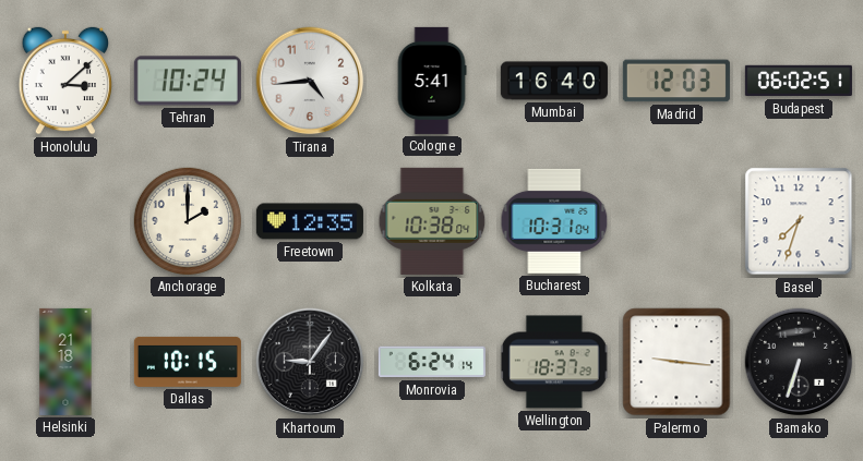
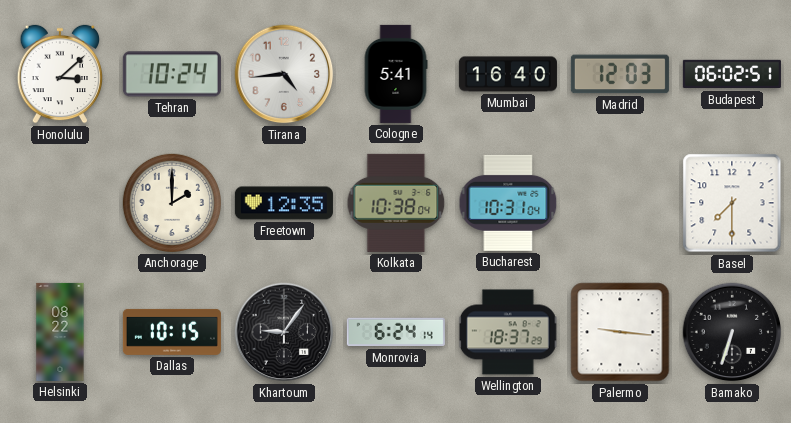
Basel: 7:33 -> 7:30
Helsinki: 21:18 -> 08:22
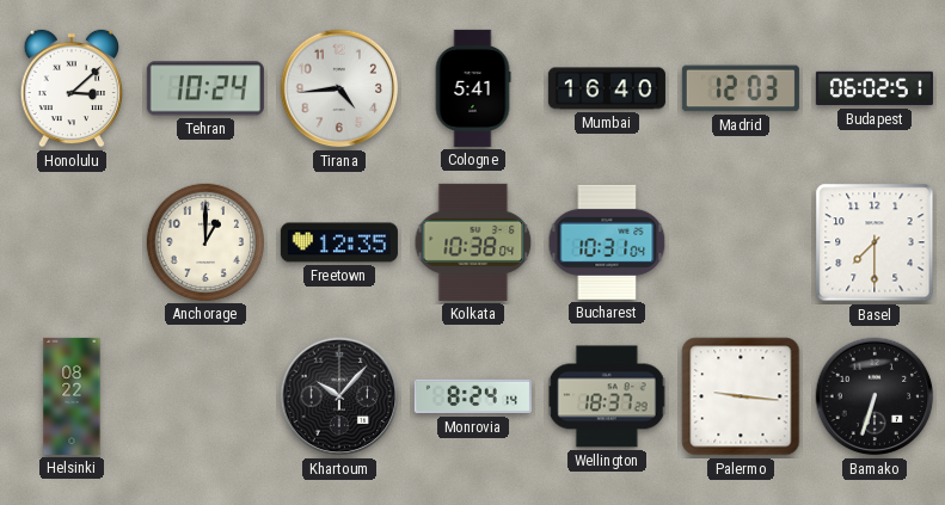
Anchorage: 2:00 -> 1:00
Dallas: 10:15 -> none
Khartoum: 9:06 -> 10:07
Monrovia: 6:24 -> 8:24
